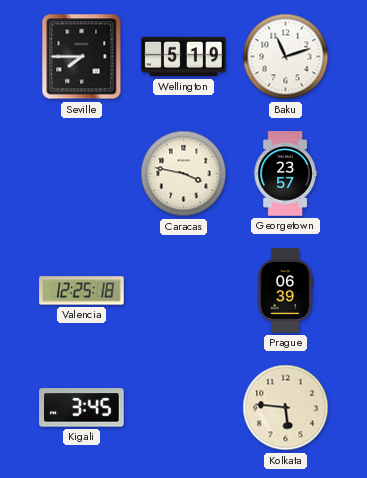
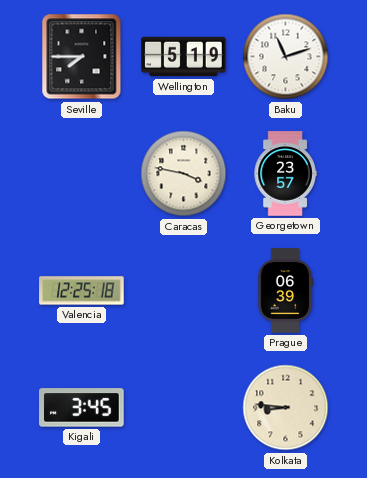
Kolkata: 5:46 -> 8:46
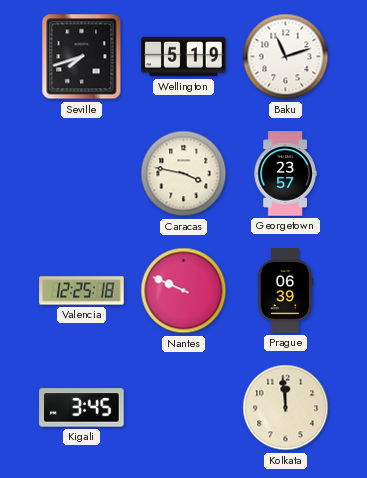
Seville: 7:45 -> 7:42
Nantes: none -> 9:49
Kolkata: 8:46 -> 11:59
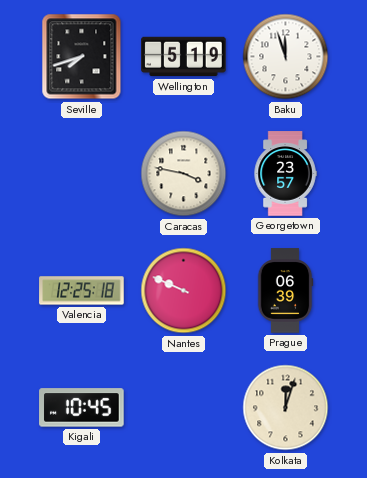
Baku: 11:12 -> 11:57
Kigali: 3:45 -> 10:45
Kolkata: 11:59 -> 12:03
